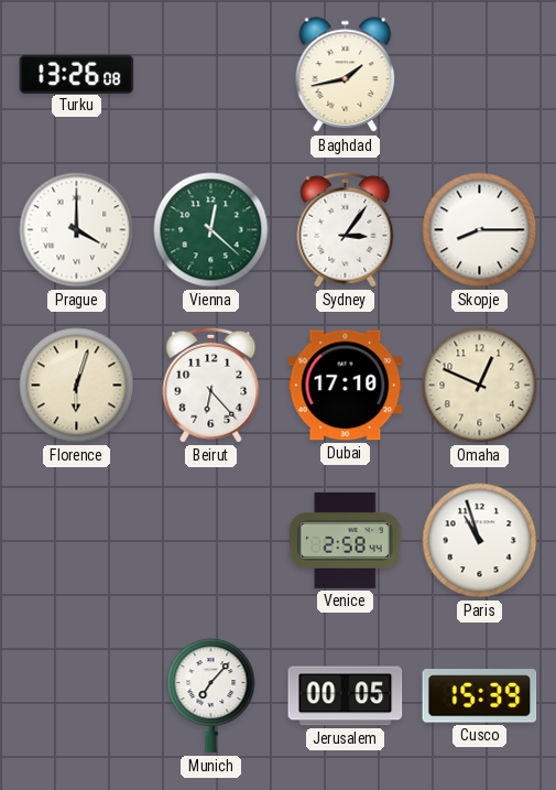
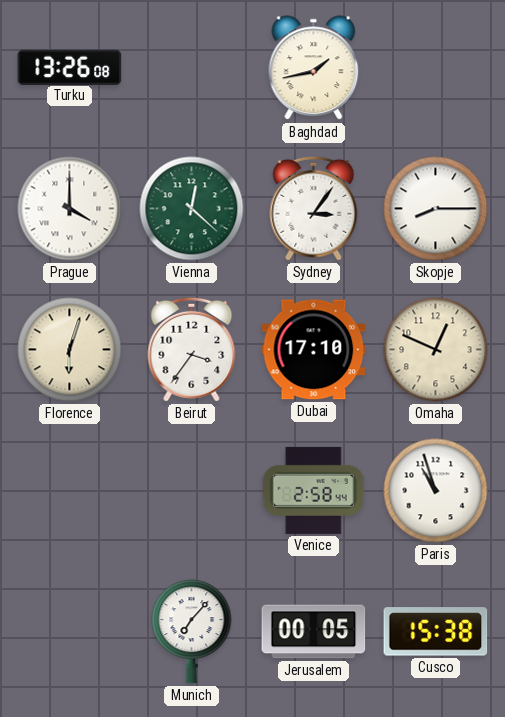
Beirut: 6:23 -> 3:36
Cusco: 15:39 -> 15:38
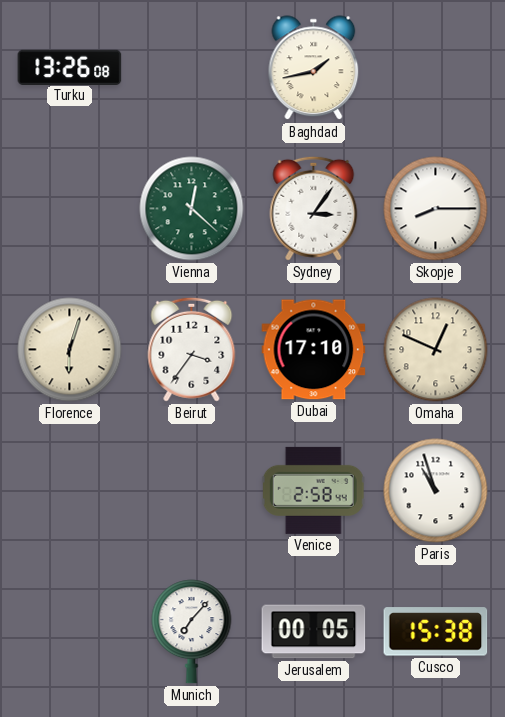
Prague: 4:00 -> none
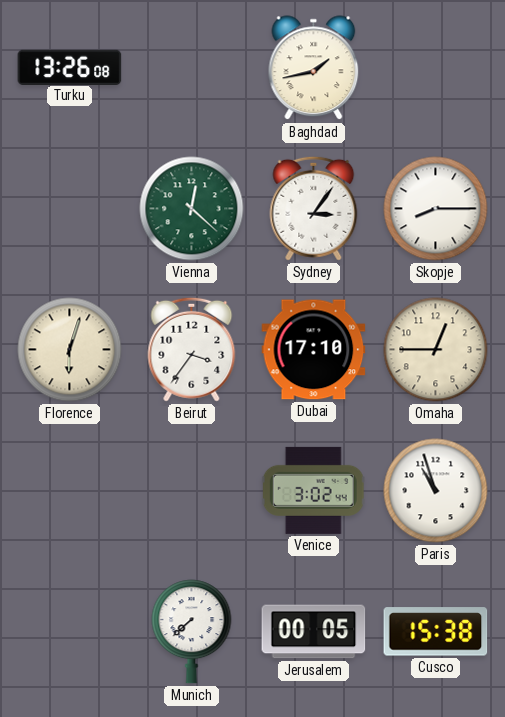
Omaha: 12:49 -> 12:45
Venice: 2:58 -> 3:02
Munich: 7:07 -> 7:38
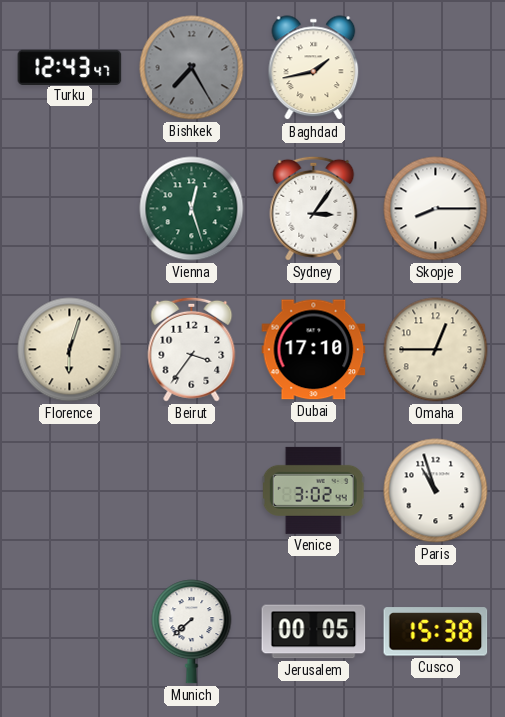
Turku: 13:26 -> 12:43
Bishkek: none -> 7:25
Vienna: 12:22 -> 12:27
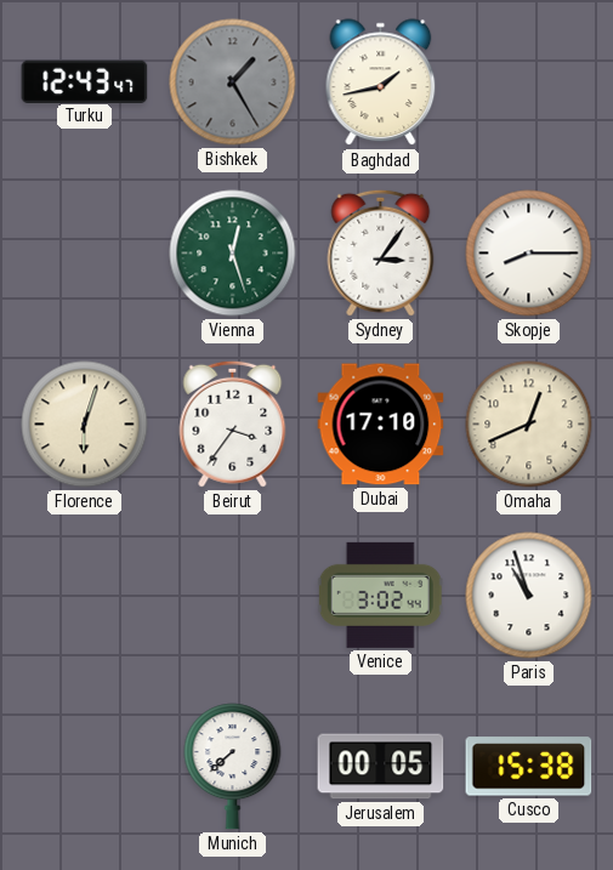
Bishkek: 7:25 -> 1:25
Omaha: 12:45 -> 12:41
